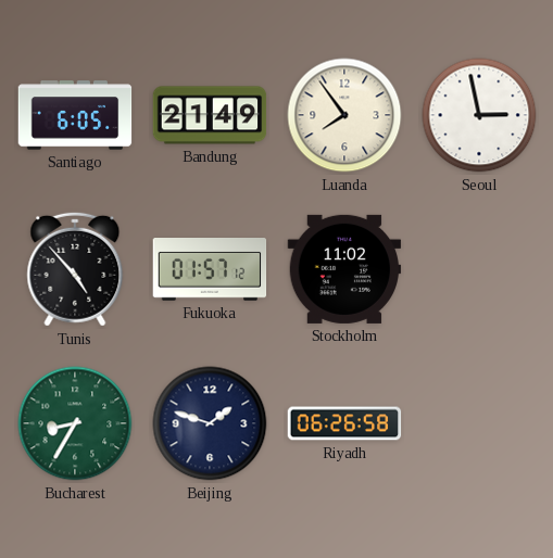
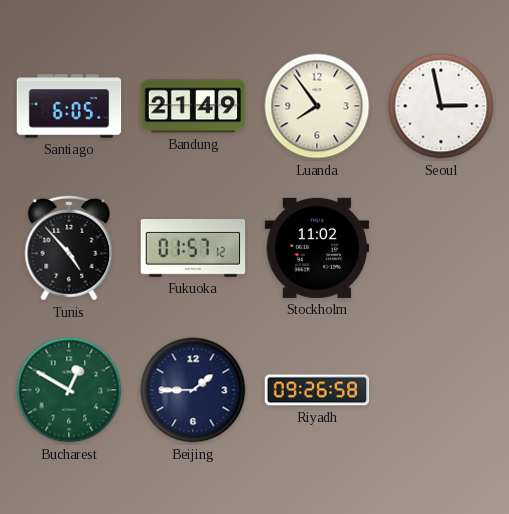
Bucharest: 8:35 -> 12:50
Beijing: 1:48 -> 1:45
Riyadh: 06:26 -> 09:26
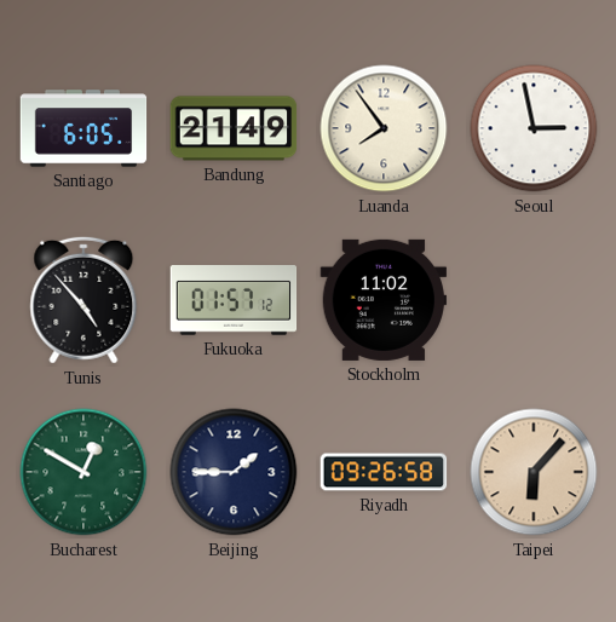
Taipei: none -> 6:07
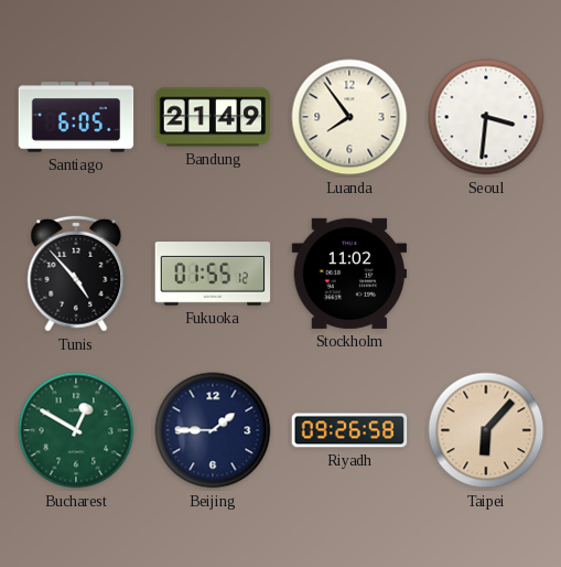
Seoul: 2:58 -> 3:31
Fukuoka: 01:57 -> 01:55
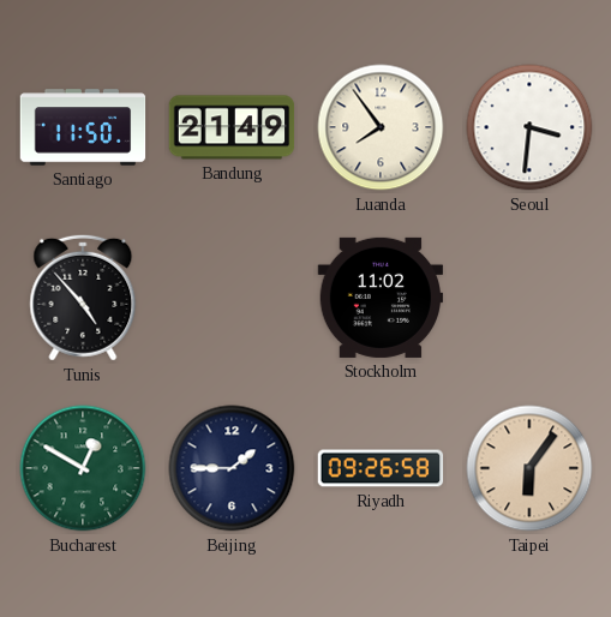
Santiago: 6:05 -> 11:50
Fukuoka: 01:55 -> none
Taipei: 6:07 -> 6:06
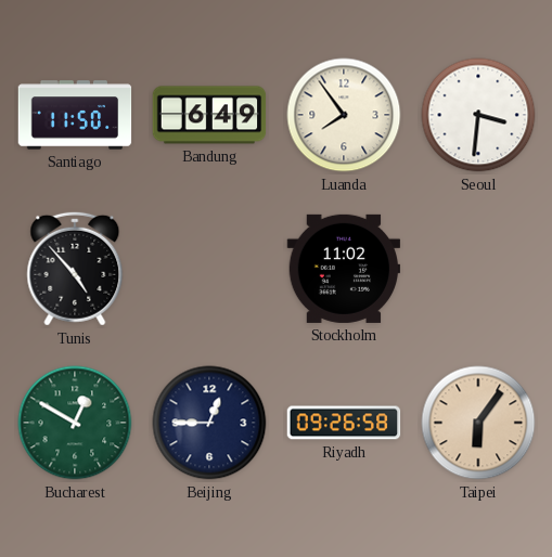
Bandung: 21:49 -> 6:49
Beijing: 1:45 -> 12:45
